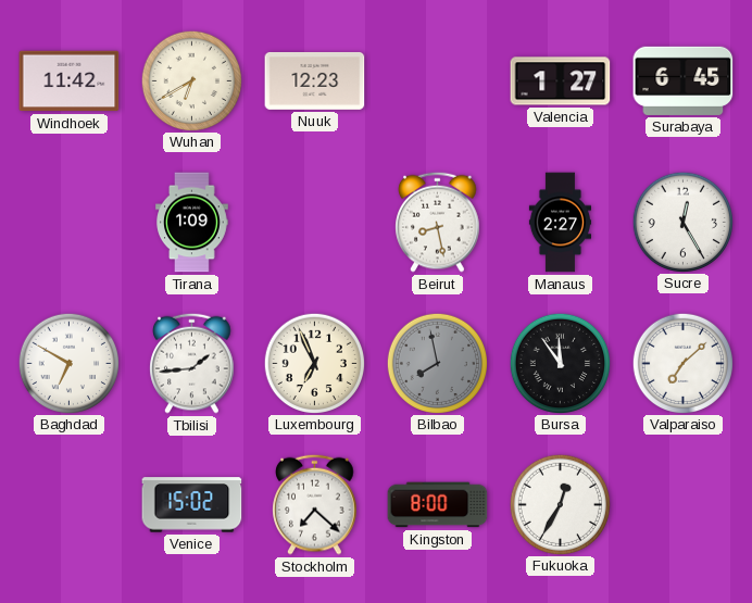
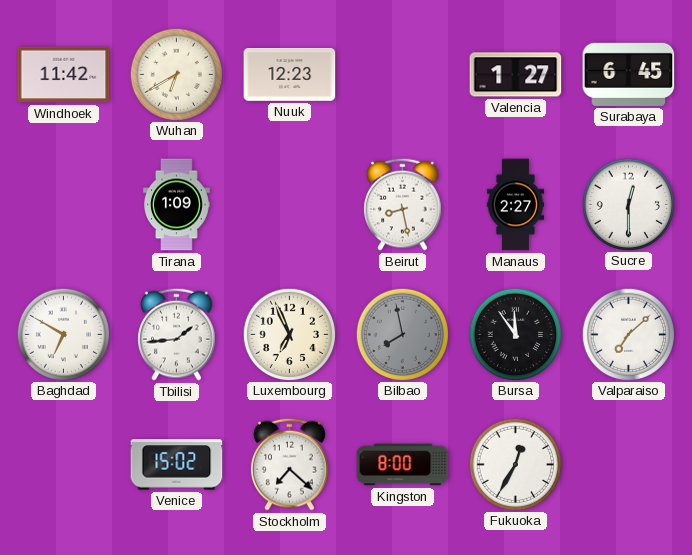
Sucre: 12:25 -> 12:30
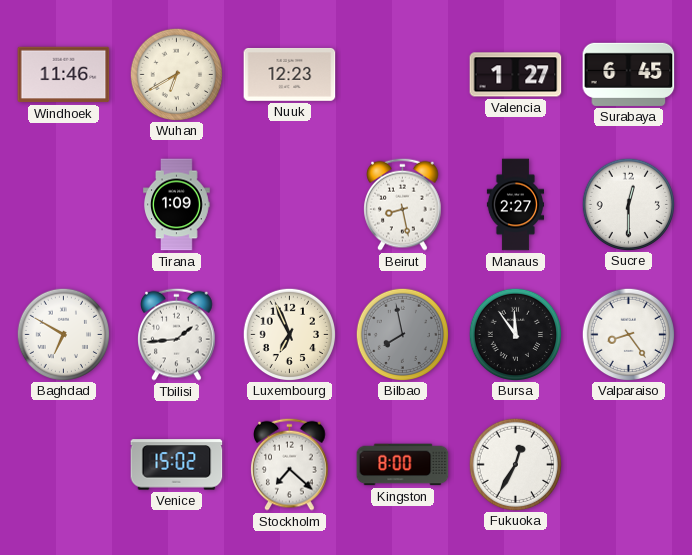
Windhoek: 11:42 -> 11:46
Valparaiso: 7:08 -> 8:24
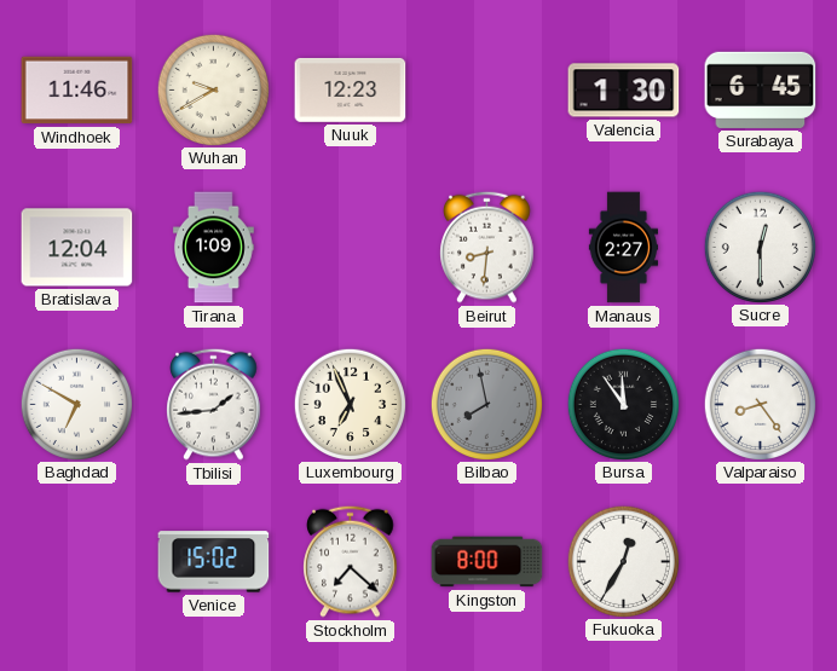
Wuhan: 6:40 -> 9:40
Valencia: 1:27 -> 1:30
Bratislava: none -> 12:04
Beirut: 8:28 -> 8:31
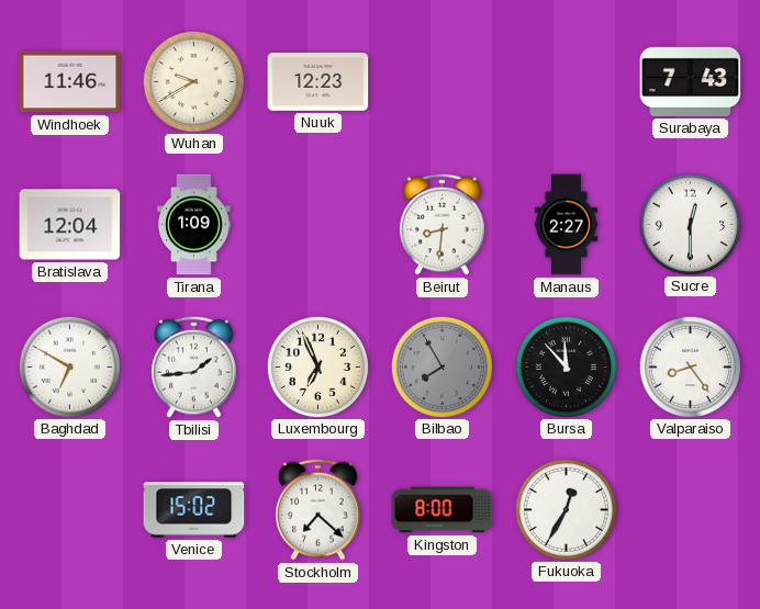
Valencia: 1:30 -> none
Surabaya: 6:45 -> 7:43
Bilbao: 7:58 -> 7:55
Bursa: 11:54 -> 11:53
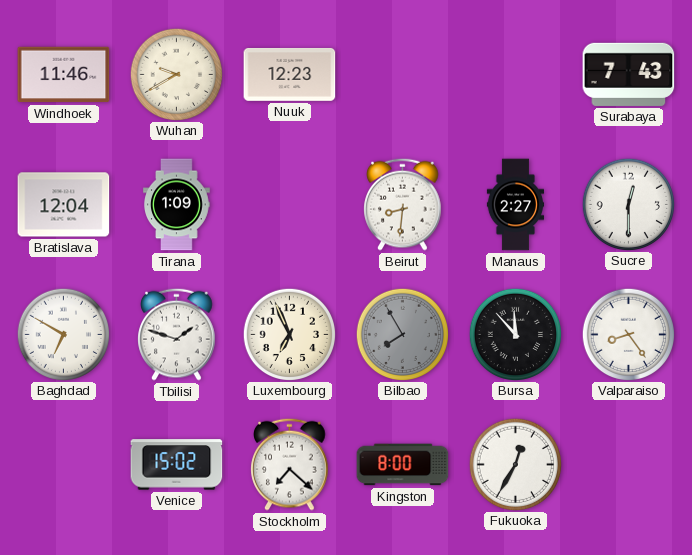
Tbilisi: 1:44 -> 1:48
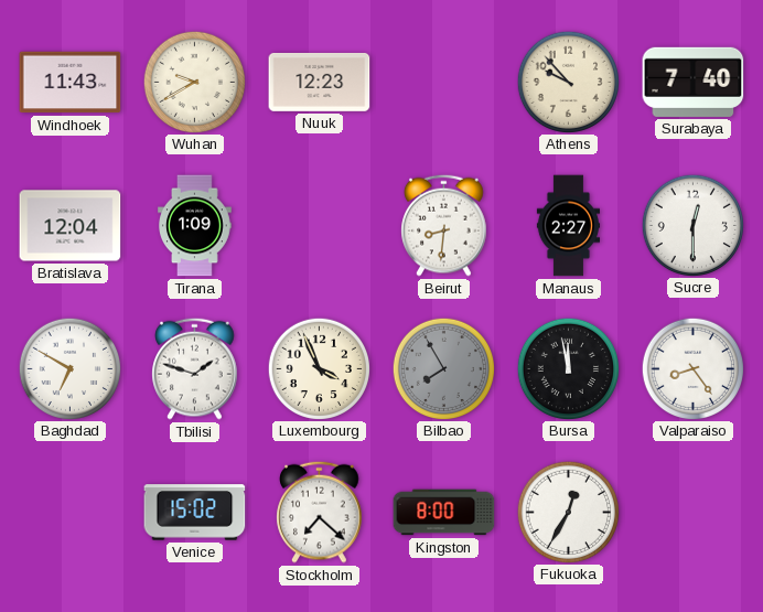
Windhoek: 11:46 -> 11:43
Athens: none -> 9:53
Surabaya: 7:43 -> 7:40
Luxembourg: 6:56 -> 3:56
Bursa: 11:53 -> 11:58
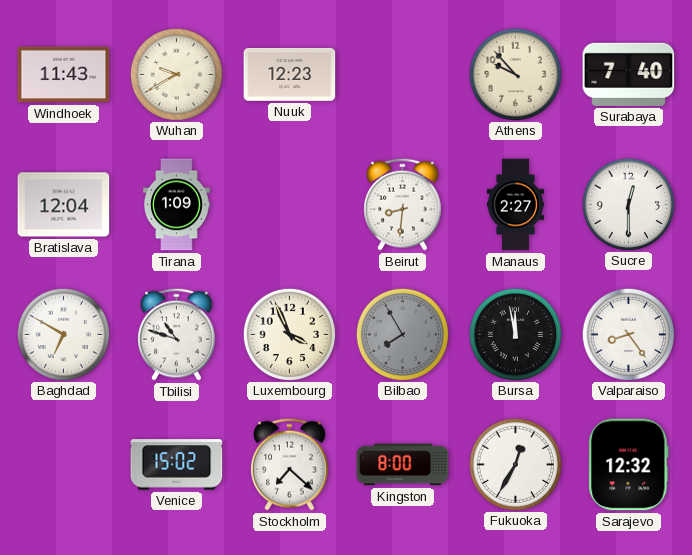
Tbilisi: 1:48 -> 10:48
Sarajevo: none -> 12:32
